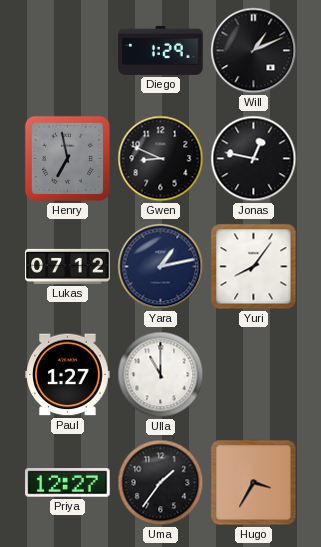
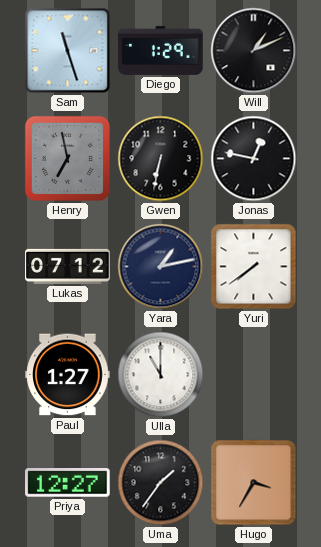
Sam: none -> 11:27
Gwen: 8:49 -> 6:32
Yuri: 8:06 -> 7:39
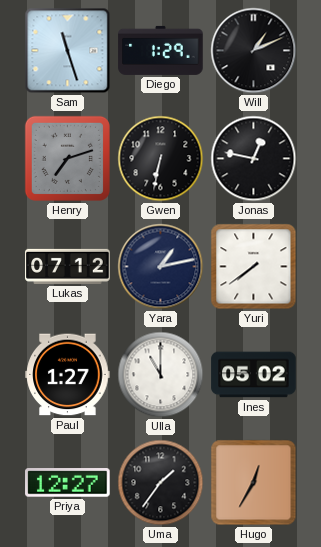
Henry: 6:58 -> 7:12
Ines: none -> 05:02
Hugo: 3:35 -> 12:35
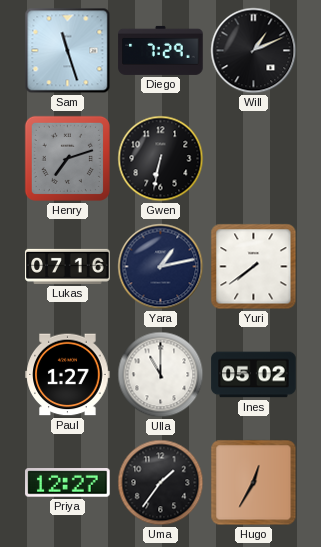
Diego: 1:29 -> 7:29
Jonas: 12:47 -> none
Lukas: 07:12 -> 07:16
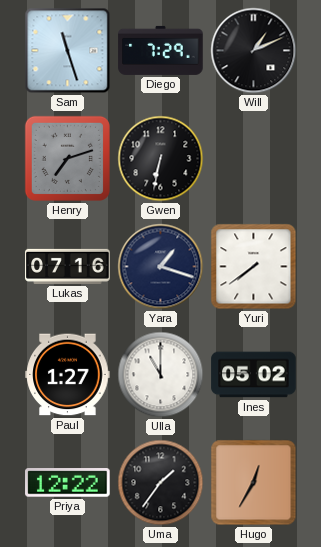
Yara: 1:13 -> 1:18
Priya: 12:27 -> 12:22
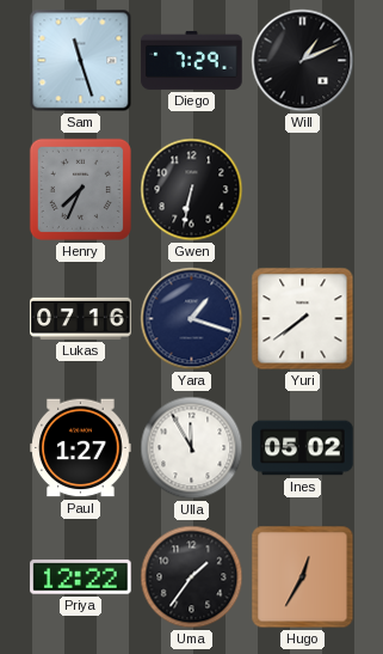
Henry: 7:12 -> 7:34
Ulla: 11:00 -> 11:55
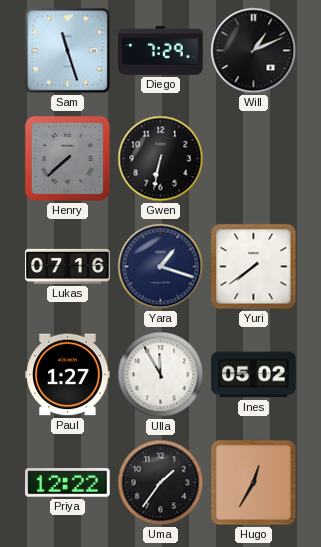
Henry: 7:34 -> 7:38
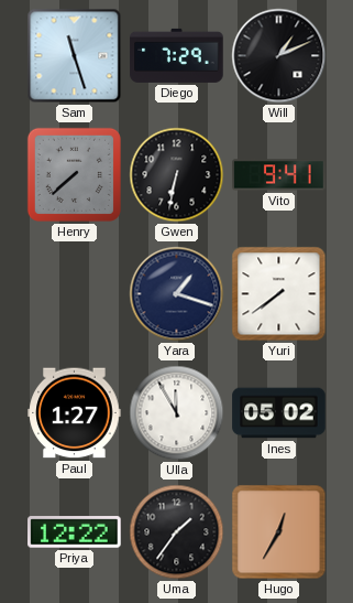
Vito: none -> 9:41
Lukas: 07:16 -> none
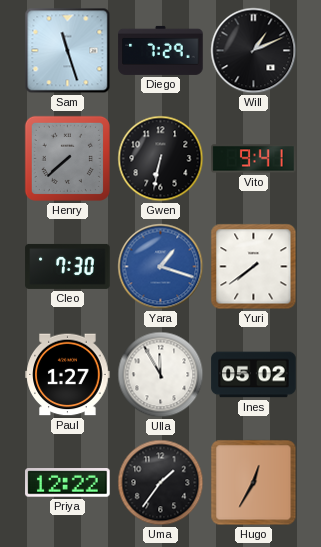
Cleo: none -> 7:30
Yara dial: navy -> blue
